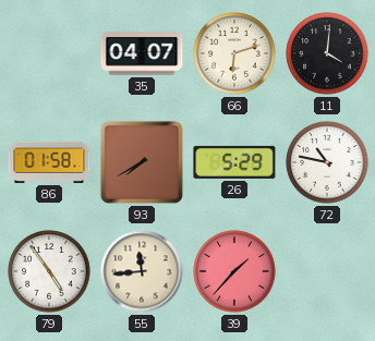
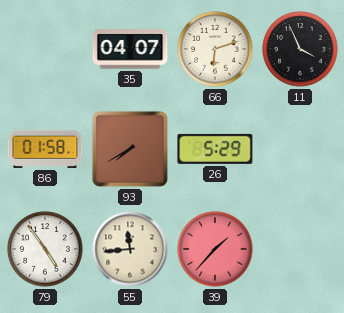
11: 4:01 -> 3:56
72: 10:47 -> none
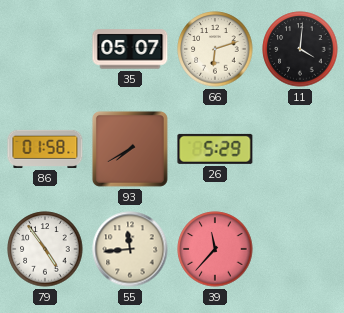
35: 04:07 -> 05:07
11: 3:56 -> 4:01
39: 1:37 -> 11:37
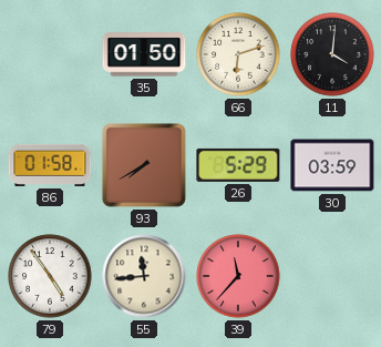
35: 05:07 -> 01:50
30: none -> 03:59
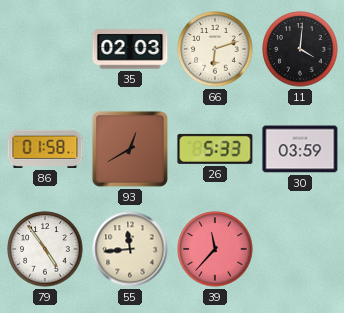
35: 01:50 -> 02:03
93: 7:40 -> 12:40
26: 5:29 -> 5:33
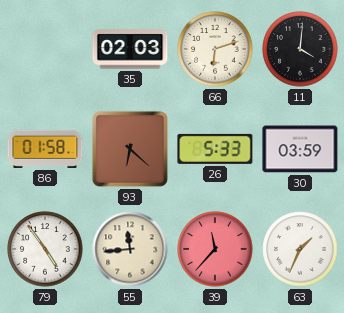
93: 12:40 -> 6:22
63: none -> 1:34
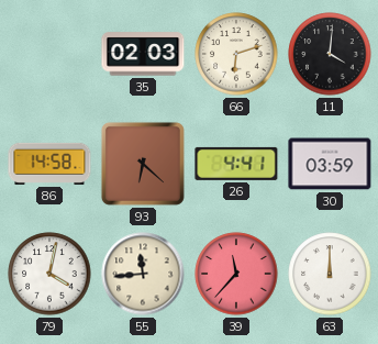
86: 01:58 -> 14:58
26: 5:33 -> 4:41
79: 4:54 -> 4:02
63: 1:34 -> 12:00
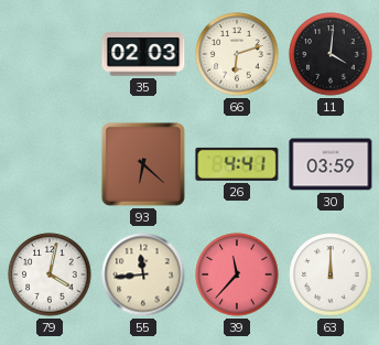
86: 14:58 -> none
